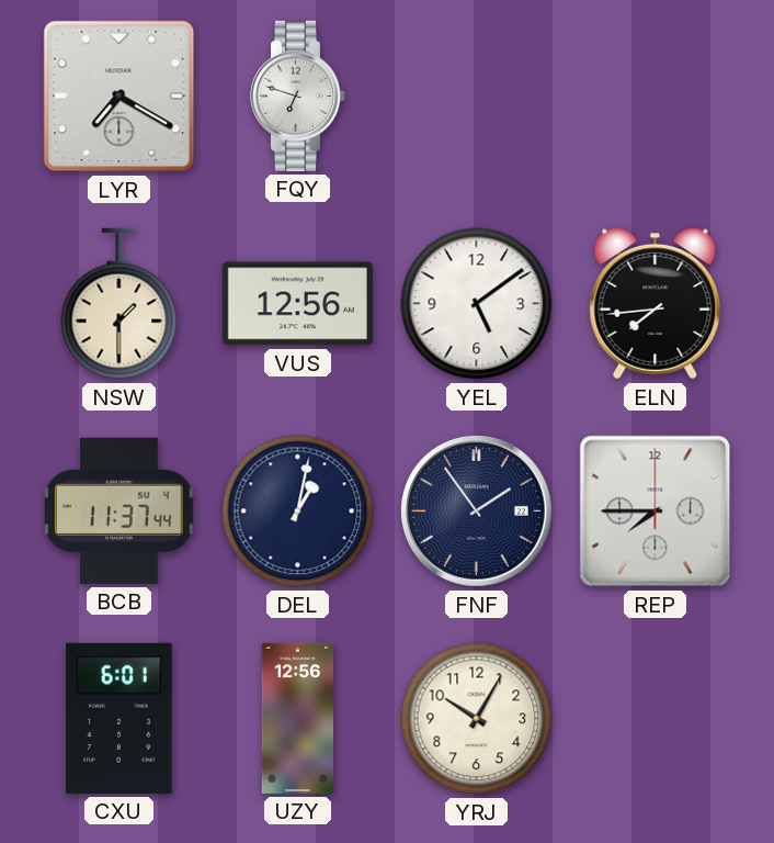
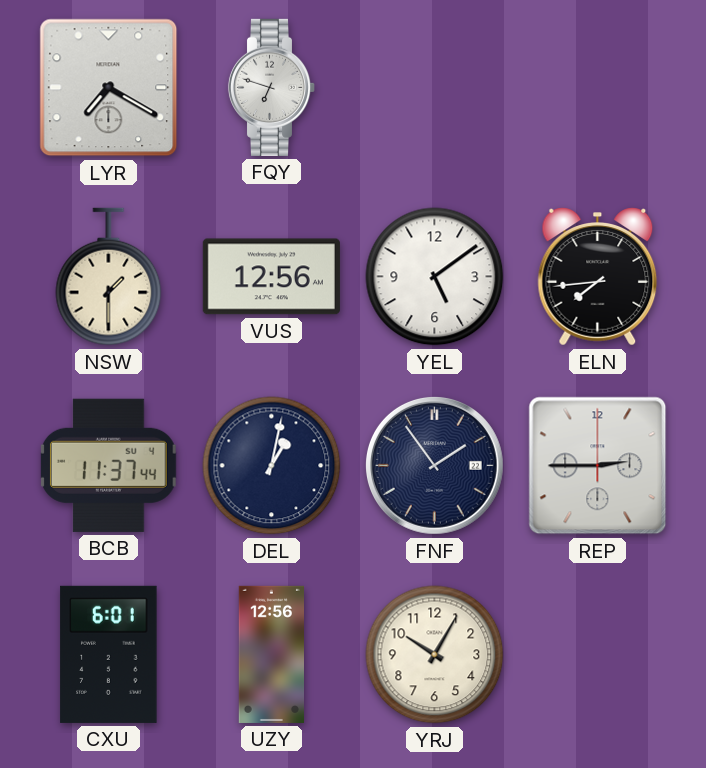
REP: 7:45 -> 2:45
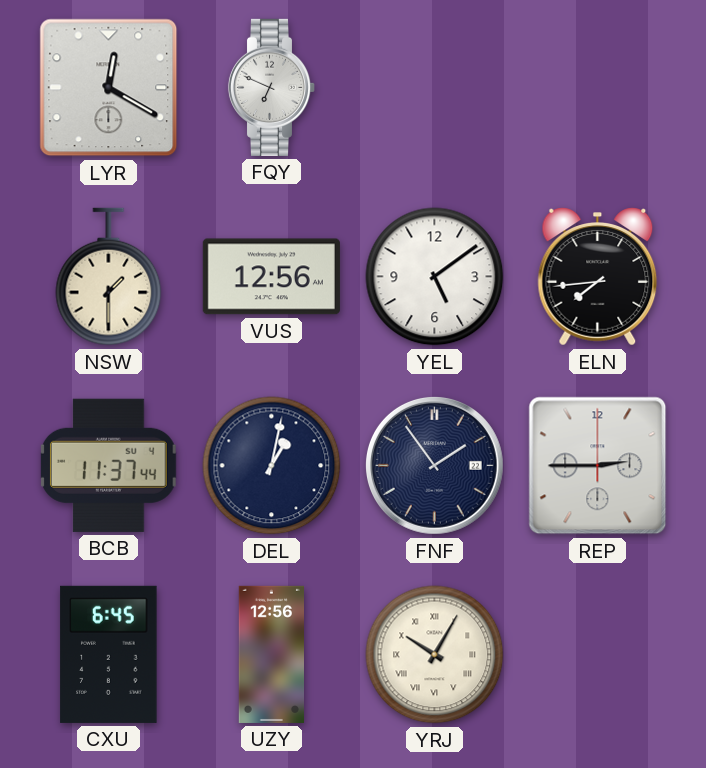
LYR: 7:20 -> 12:20
FQY: 6:48 -> 6:49
CXU: 6:01 -> 6:45
YRJ numerals: Arabic -> Roman
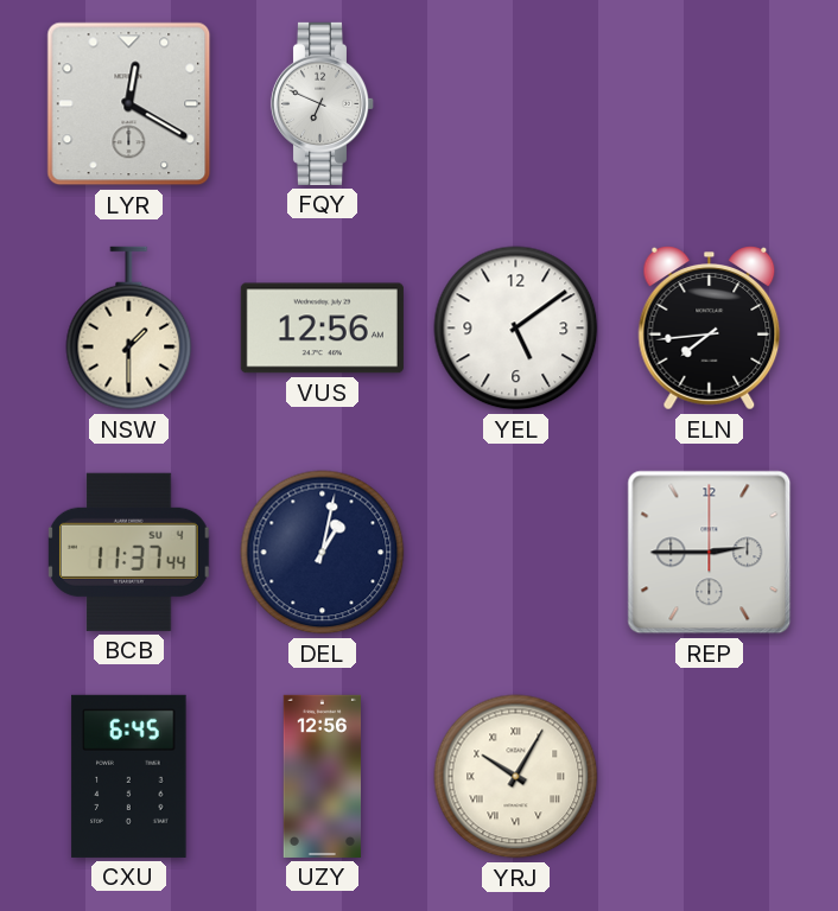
FNF: 1:54 -> none
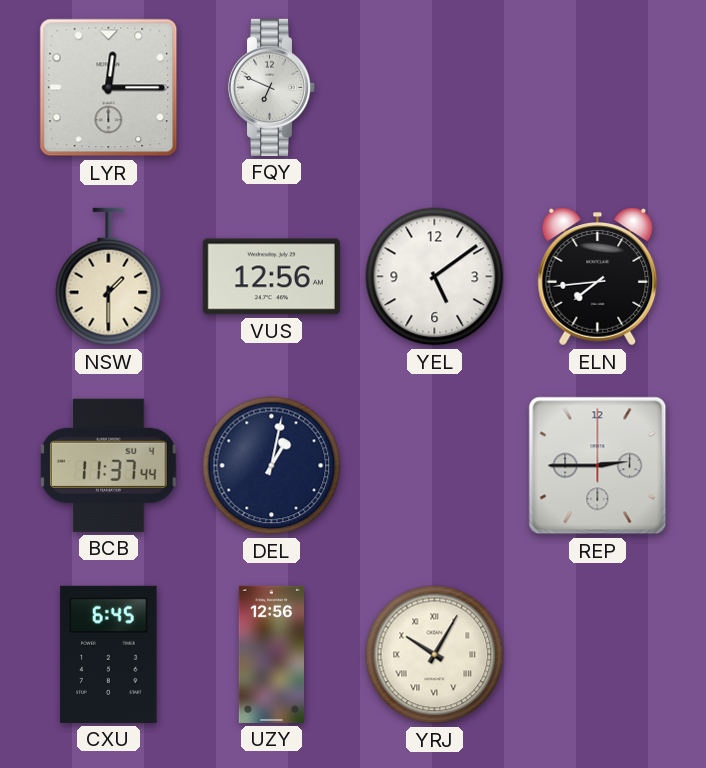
LYR: 12:20 -> 12:15
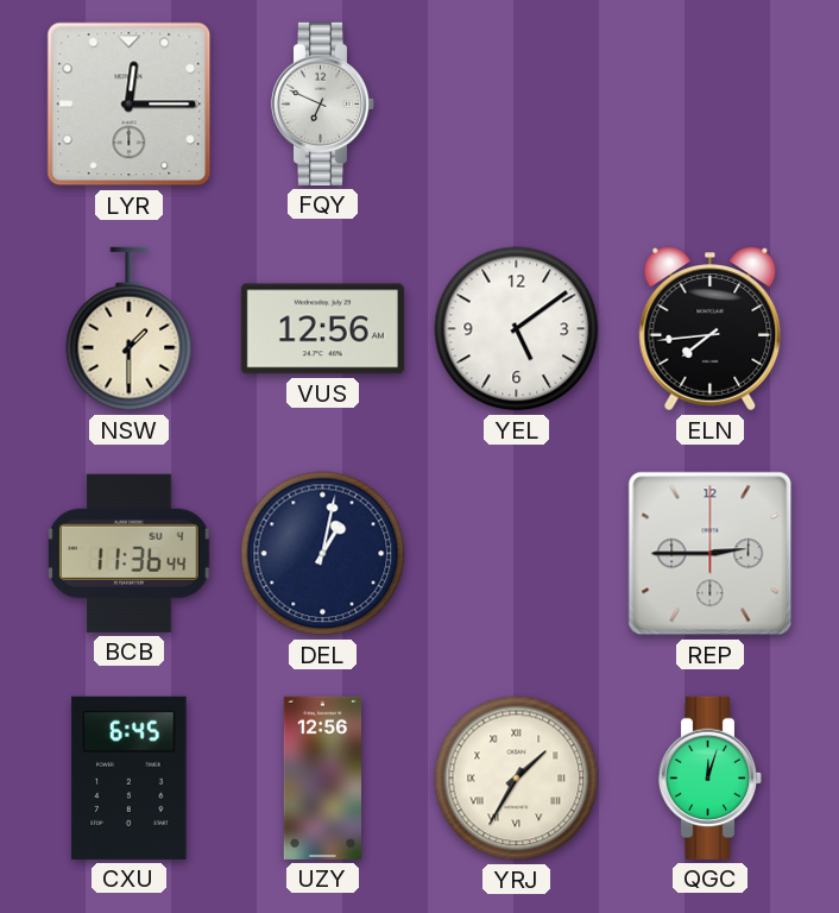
BCB: 11:37 -> 11:36
YRJ: 10:05 -> 1:35
QGC: none -> 12:03
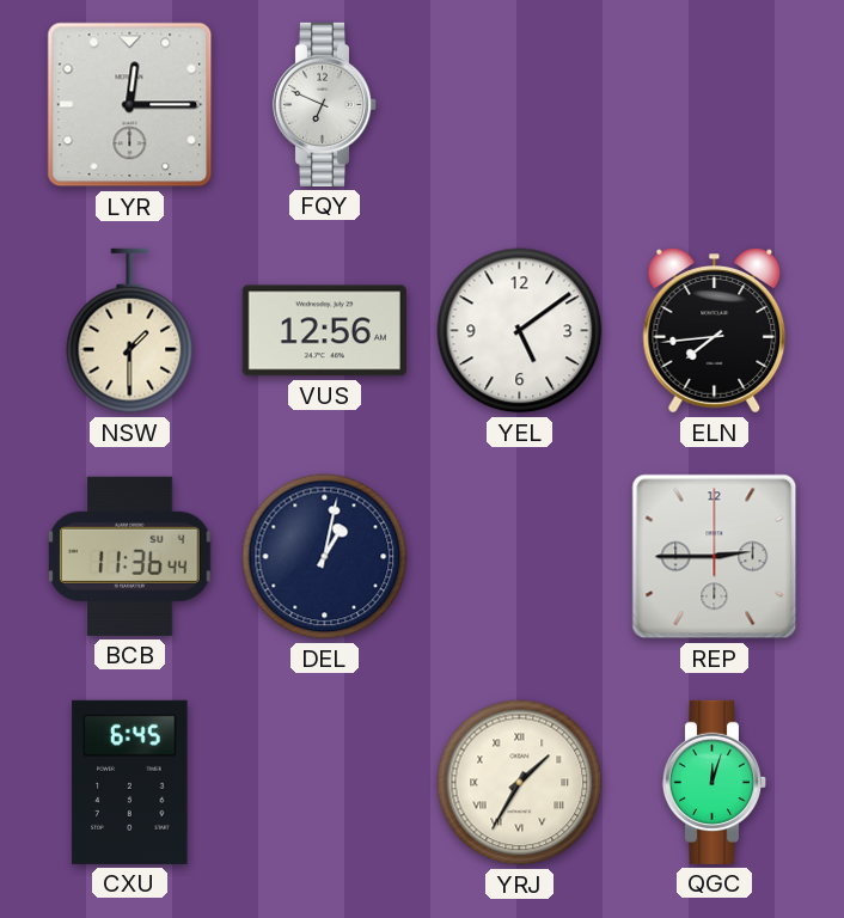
UZY: 12:56 -> none
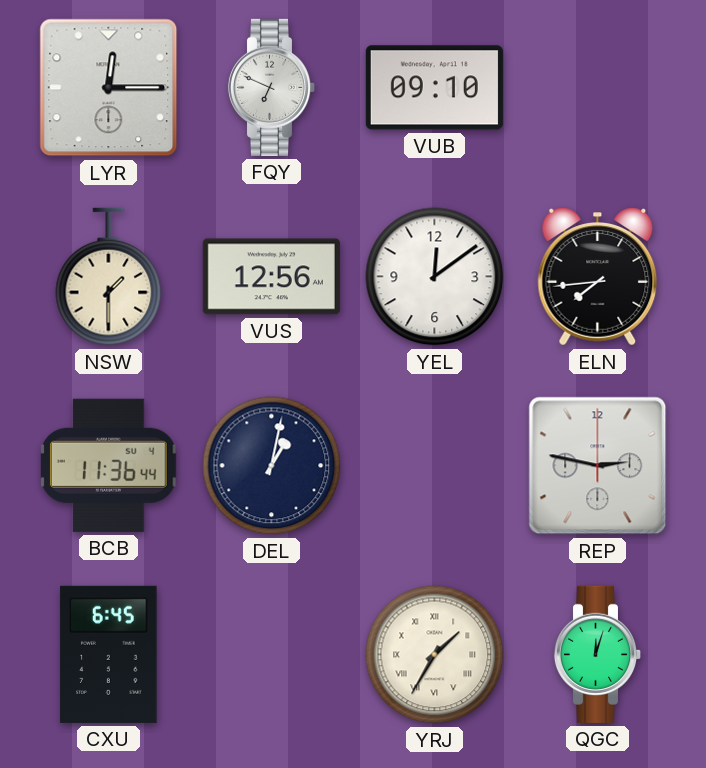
VUB: none -> 09:10
YEL: 5:09 -> 12:09
REP: 2:45 -> 2:47
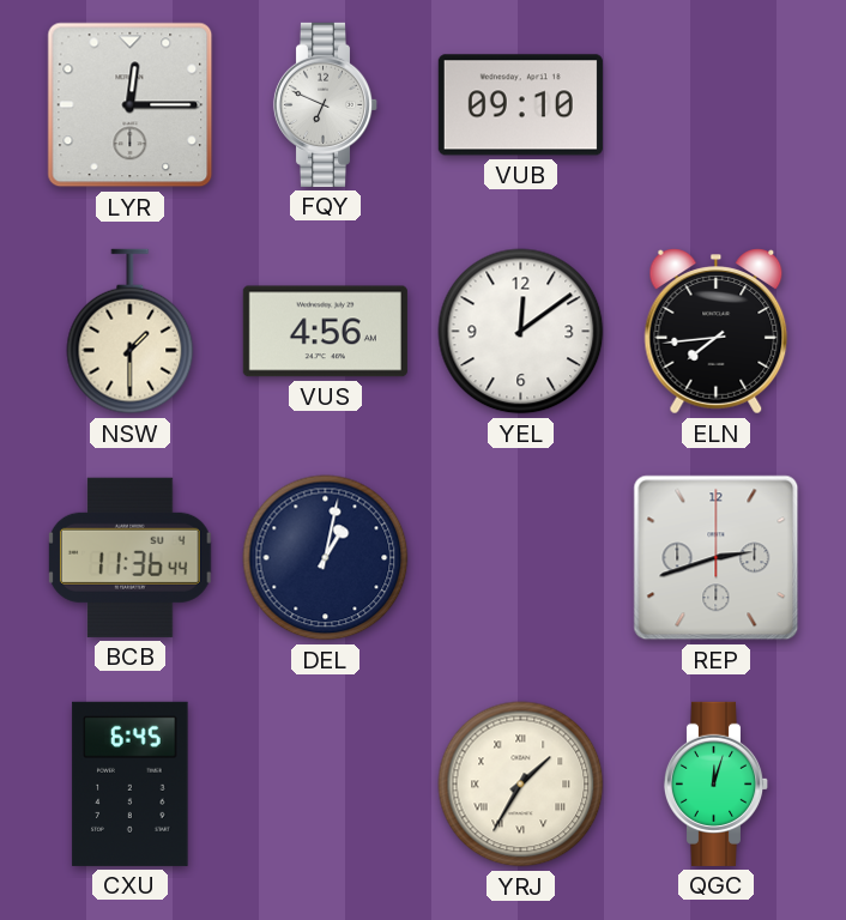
VUS: 12:56 -> 4:56
REP: 2:47 -> 2:42
